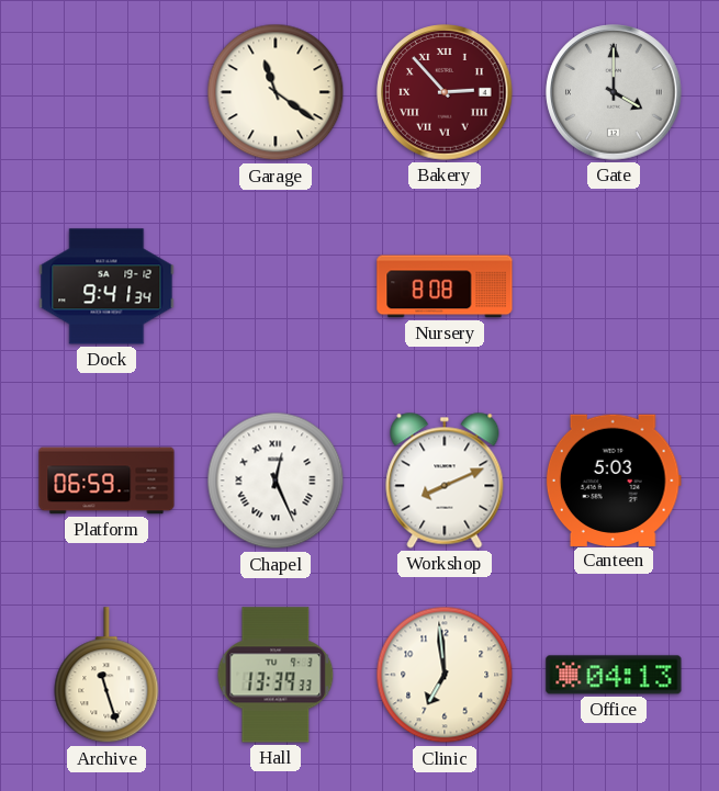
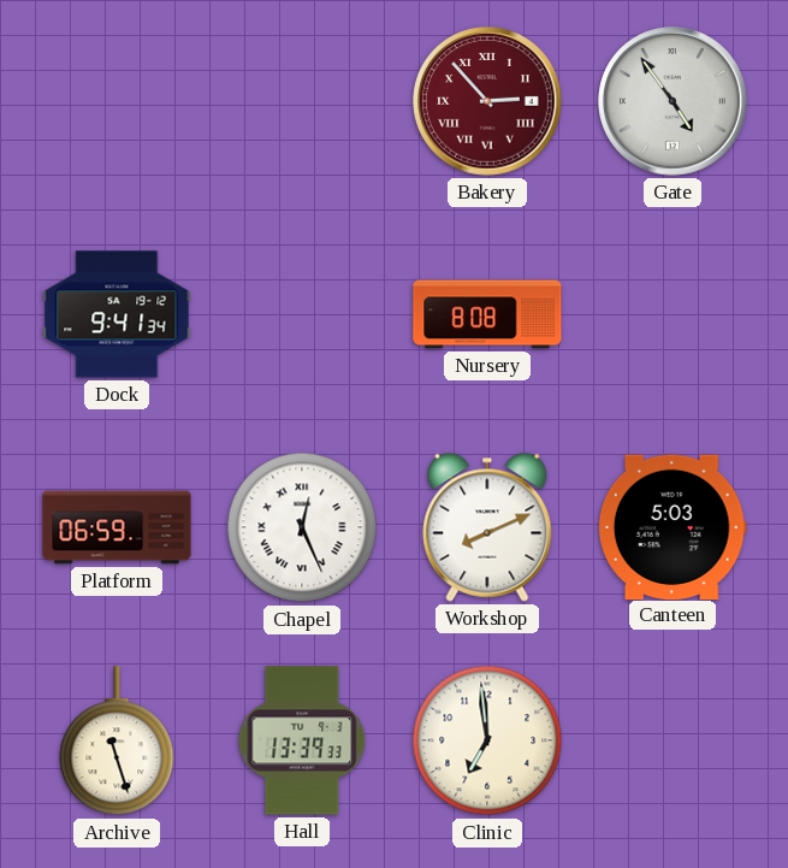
Garage: 11:21 -> none
Gate: 4:00 -> 4:54
Office: 04:13 -> none
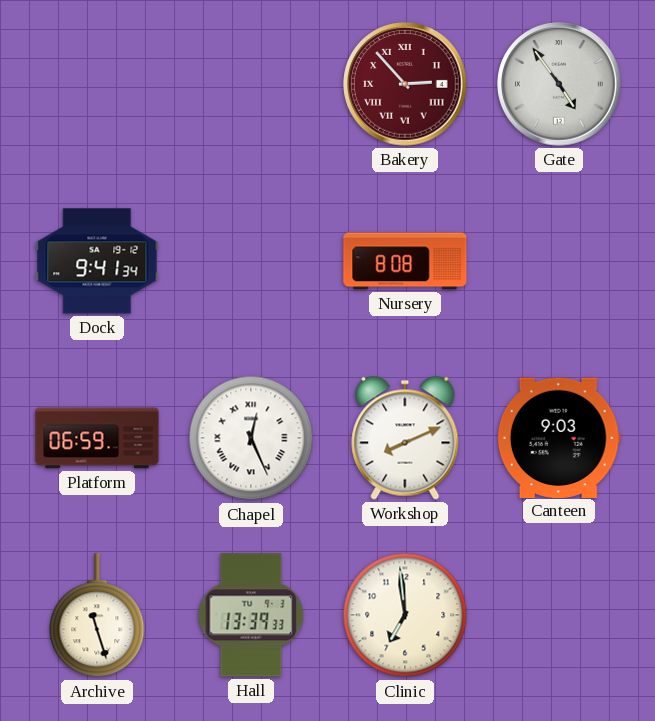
Canteen: 5:03 -> 9:03
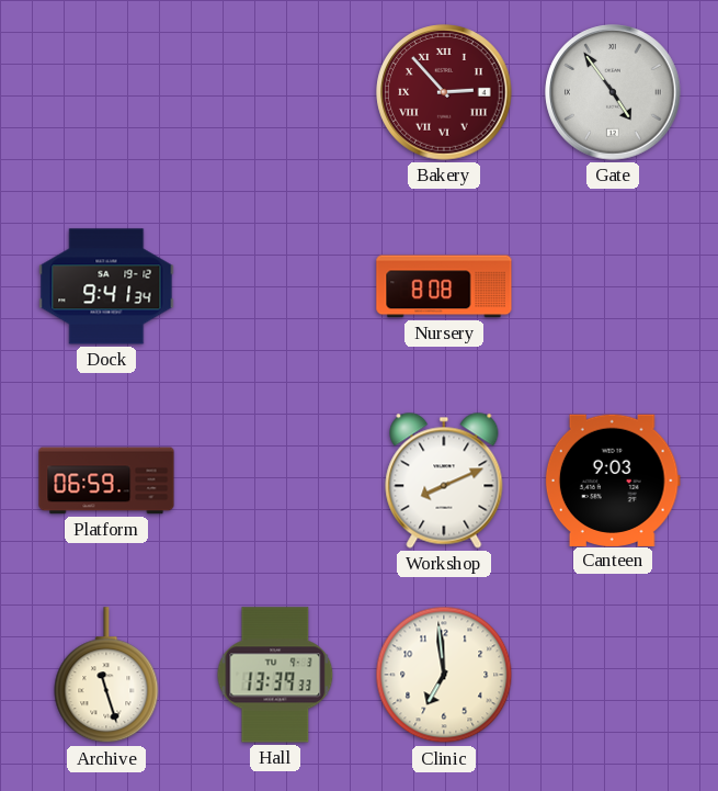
Chapel: 12:26 -> none
